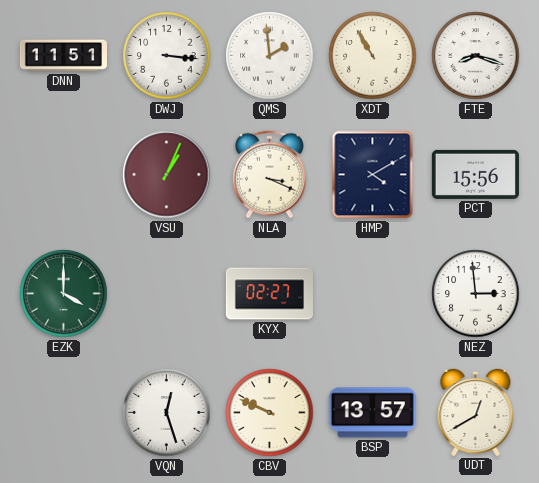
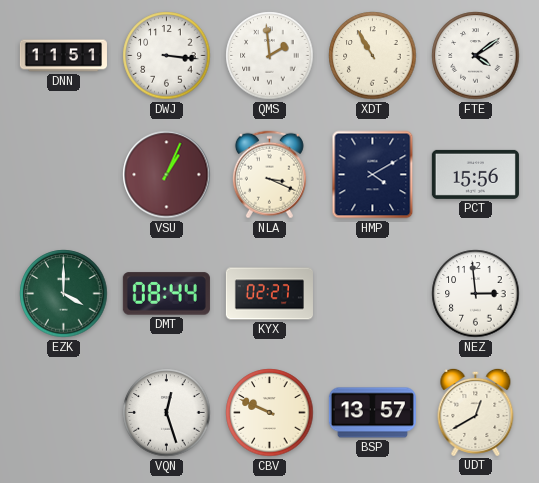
FTE: 8:18 -> 4:09
DMT: none -> 08:44
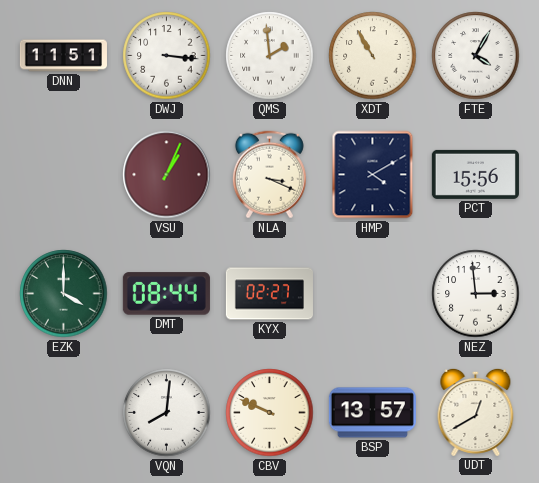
FTE: 4:09 -> 4:05
VQN: 12:27 -> 8:01
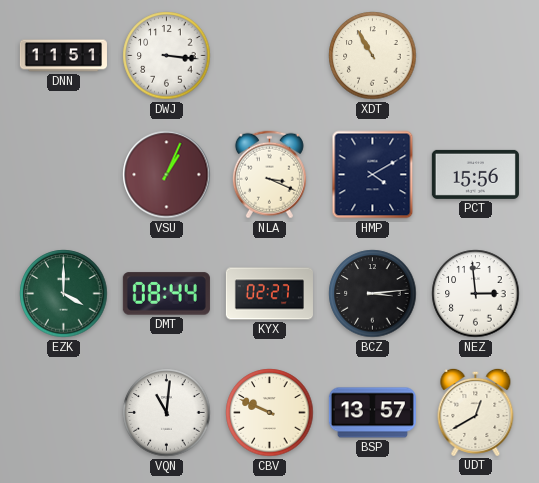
QMS: 1:59 -> none
FTE: 4:05 -> none
BCZ: none -> 3:14
VQN: 8:01 -> 11:01
